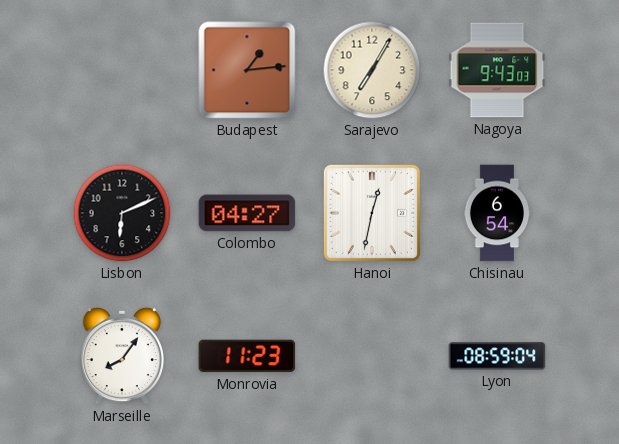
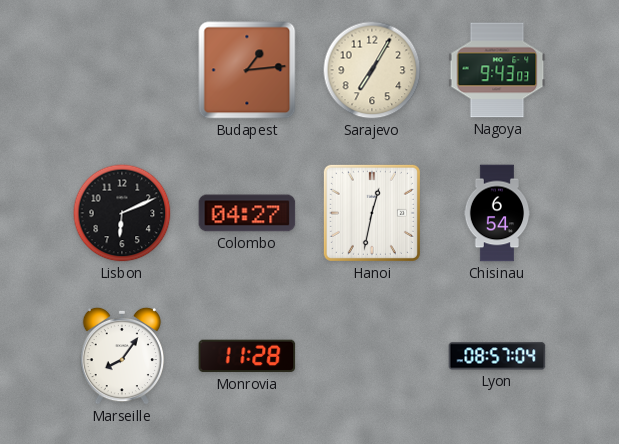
Monrovia: 11:23 -> 11:28
Lyon: 08:59 -> 08:57
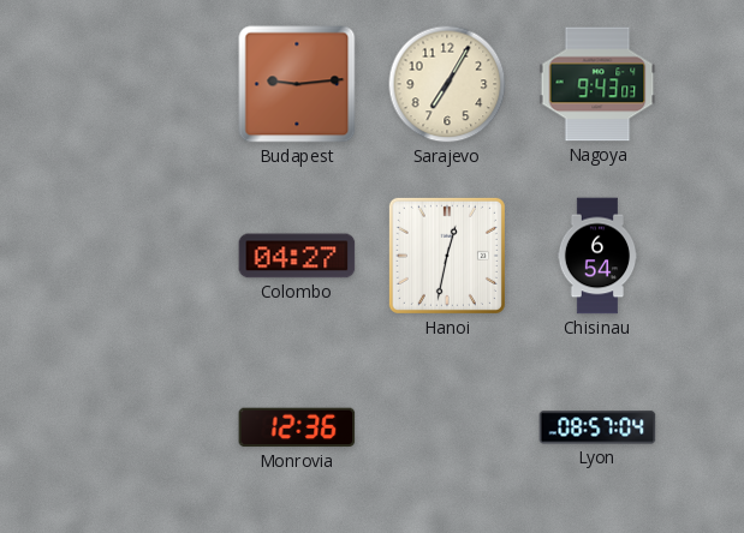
Budapest: 1:14 -> 9:14
Lisbon: 6:11 -> none
Marseille: 8:06 -> none
Monrovia: 11:28 -> 12:36
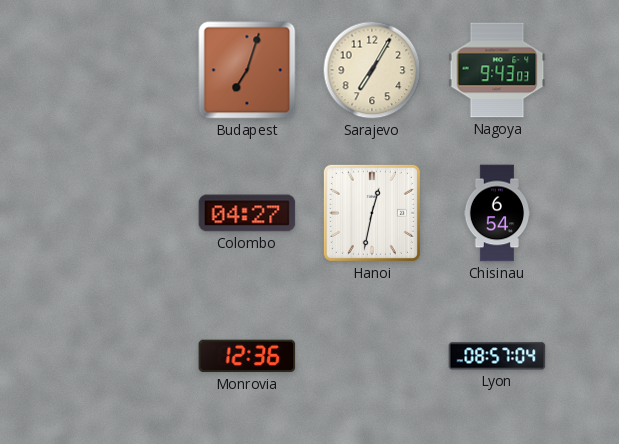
Budapest: 9:14 -> 7:03
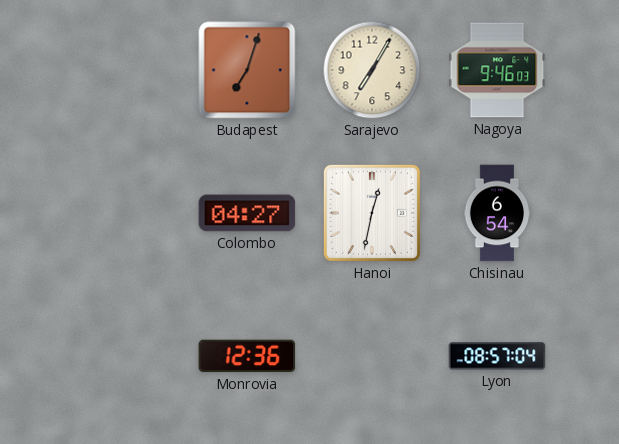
Nagoya: 9:43 -> 9:46
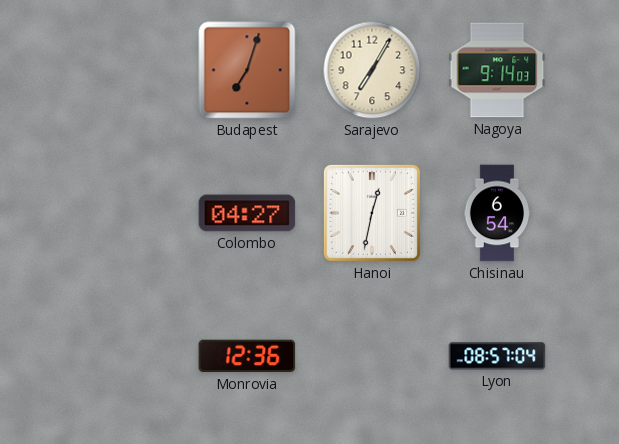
Nagoya: 9:46 -> 9:14
